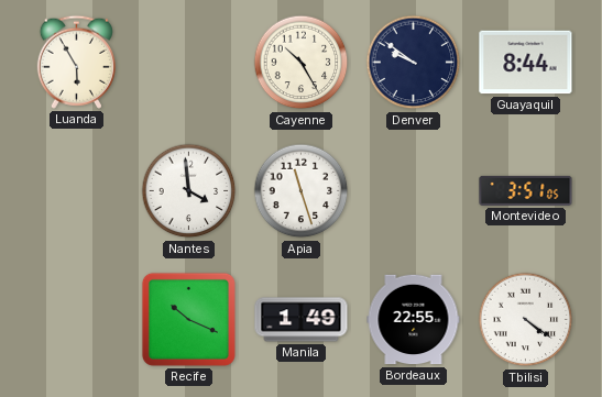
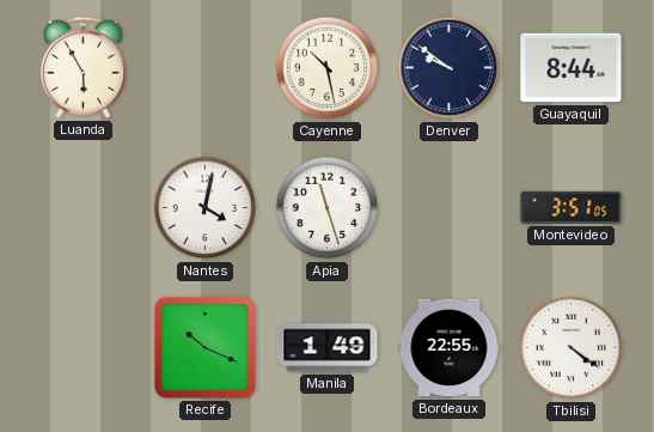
Cayenne: 10:25 -> 10:28
Nantes: 3:59 -> 4:02
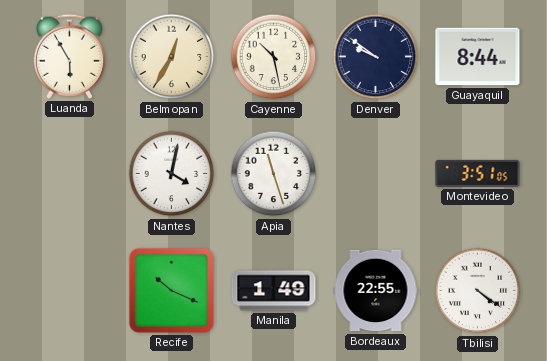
Belmopan: none -> 12:35
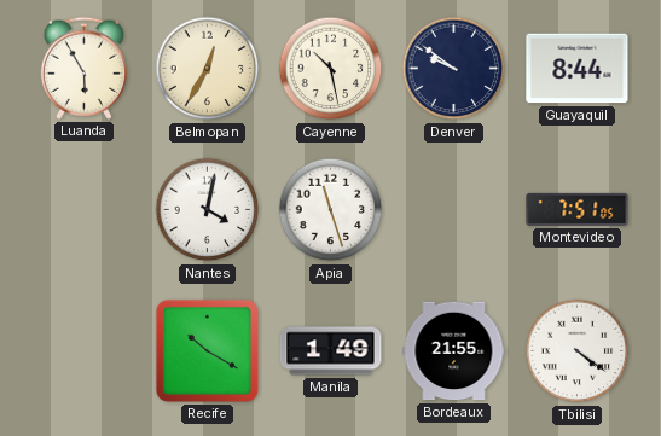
Montevideo: 3:51 -> 7:51
Recife: 10:19 -> 10:20
Bordeaux: 22:55 -> 21:55
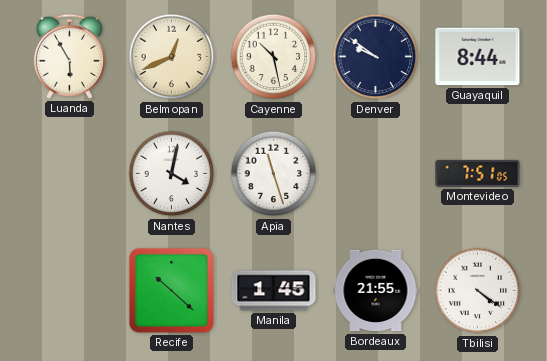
Belmopan: 12:35 -> 12:41
Recife: 10:20 -> 10:22
Manila: 1:49 -> 1:45
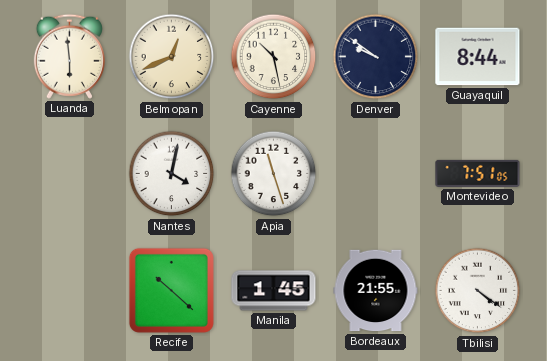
Luanda: 5:55 -> 5:59
